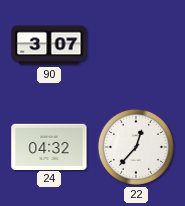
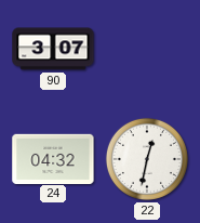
22: 12:37 -> 12:32
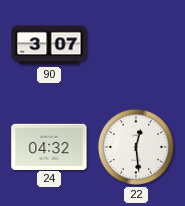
22: 12:32 -> 12:29
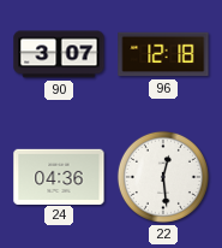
96: none -> 12:18
24: 04:32 -> 04:36
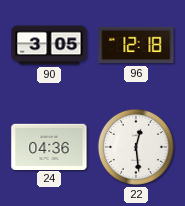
90: 3:07 -> 3:05
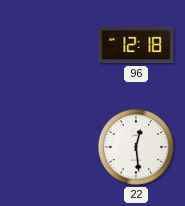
90: 3:05 -> none
24: 04:36 -> none
